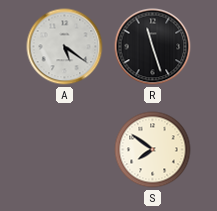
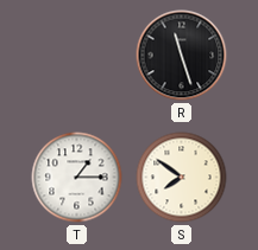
A: 5:21 -> none
T: none -> 1:15
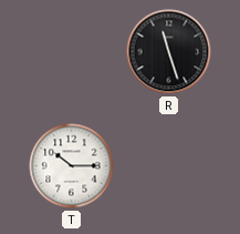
T: 1:15 -> 10:15
S: 7:51 -> none
